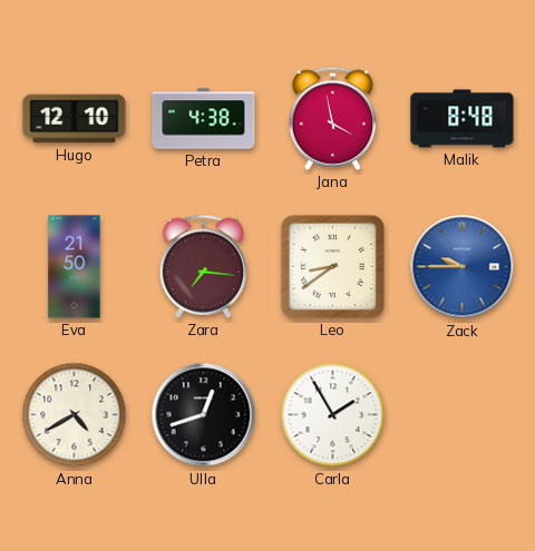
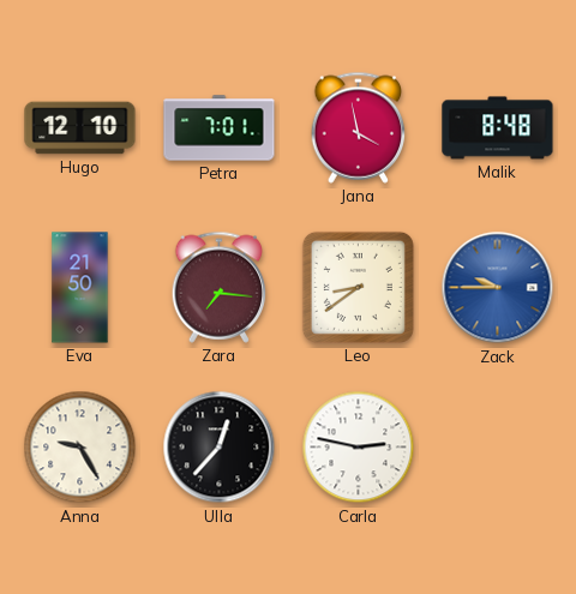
Petra: 4:38 -> 7:01
Anna: 4:40 -> 9:25
Ulla: 12:42 -> 12:37
Carla: 1:55 -> 2:47
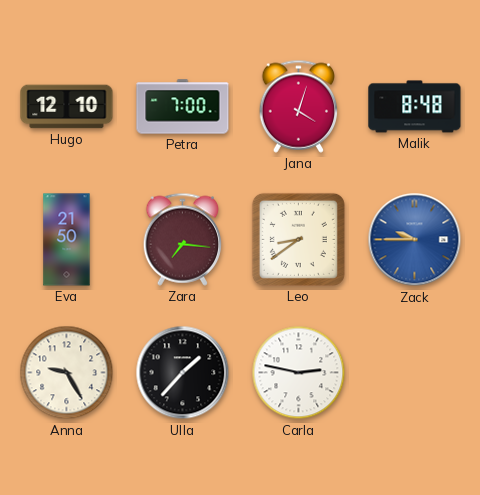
Petra: 7:01 -> 7:00
Jana: 3:58 -> 4:03
Ulla: 12:37 -> 1:37
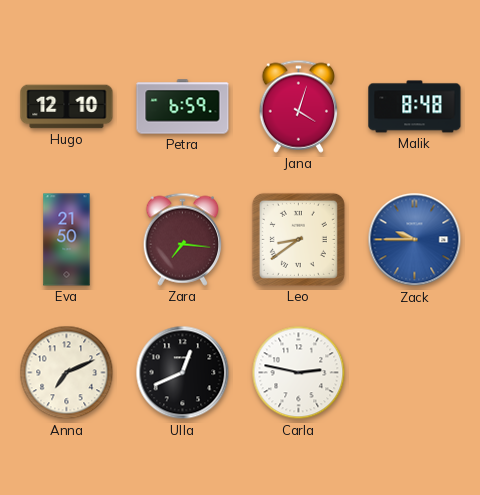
Petra: 7:00 -> 6:59
Anna: 9:25 -> 7:11
Ulla: 1:37 -> 12:41
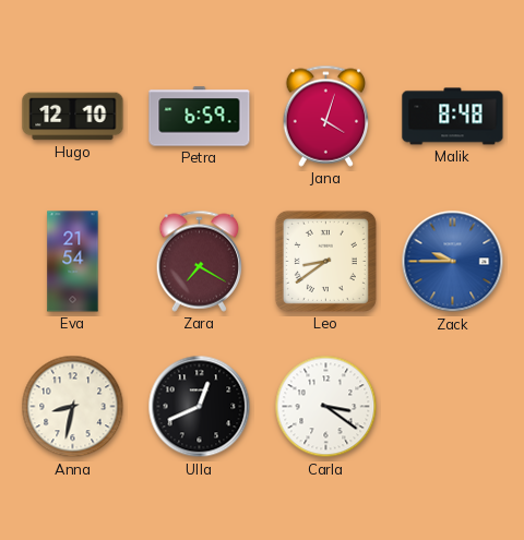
Eva: 21:50 -> 21:54
Zara: 7:16 -> 7:20
Anna: 7:11 -> 8:32
Carla: 2:47 -> 3:21
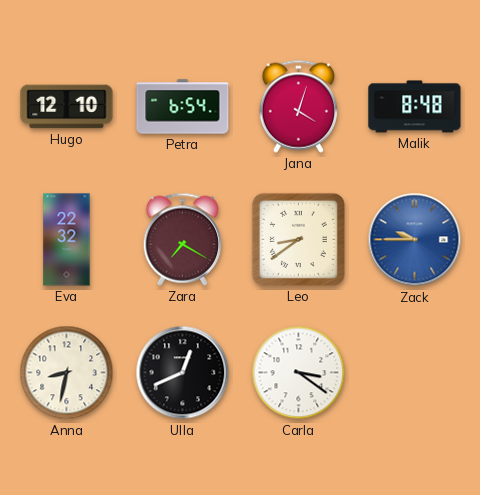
Petra: 6:59 -> 6:54
Eva: 21:54 -> 22:32
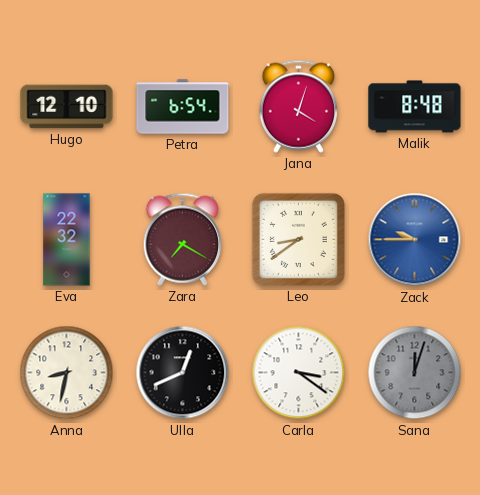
Sana: none -> 12:03
